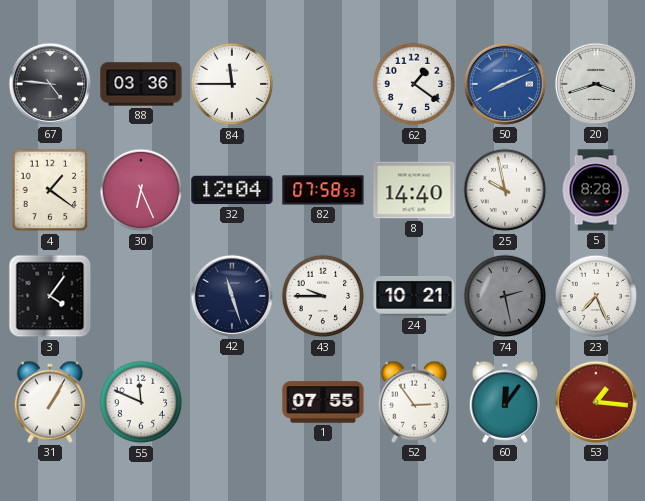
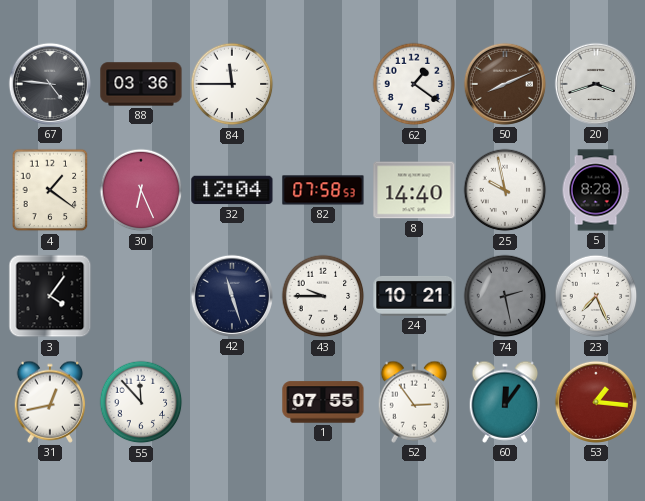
50 dial: blue -> brown
31: 1:05 -> 12:43
55: 11:49 -> 11:53
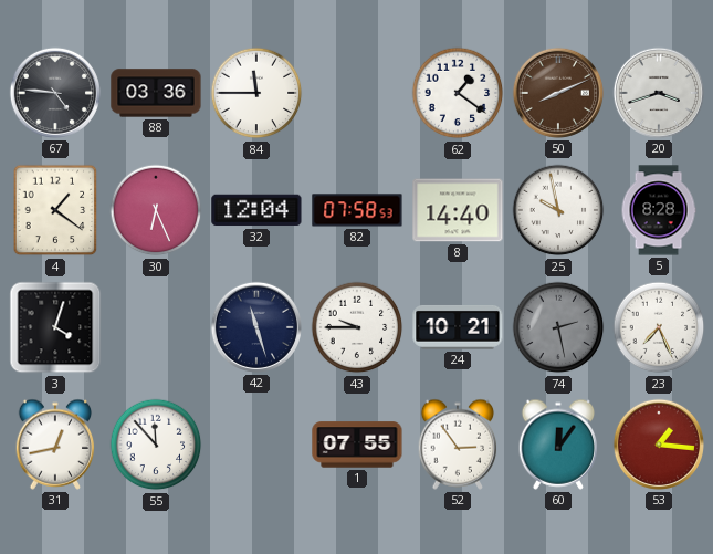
3: 4:06 -> 4:03
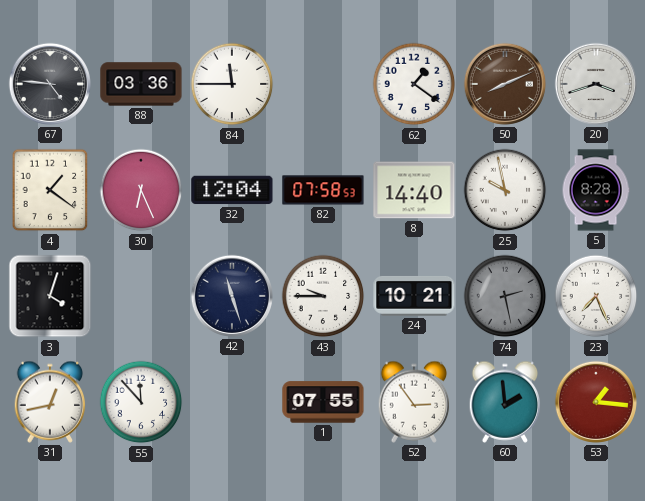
60: 12:06 -> 1:59
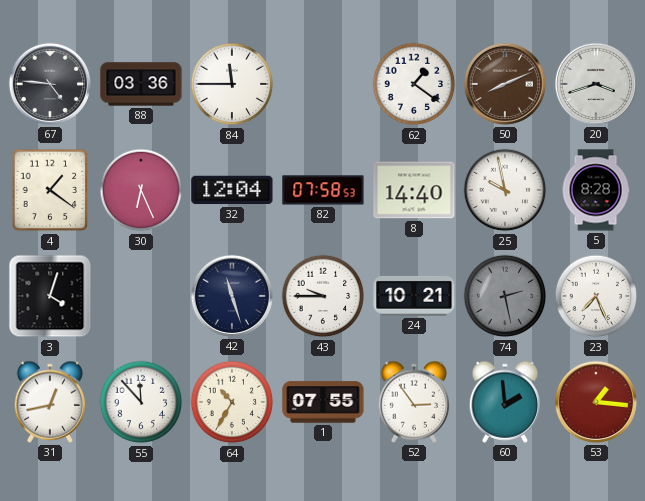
64: none -> 10:35
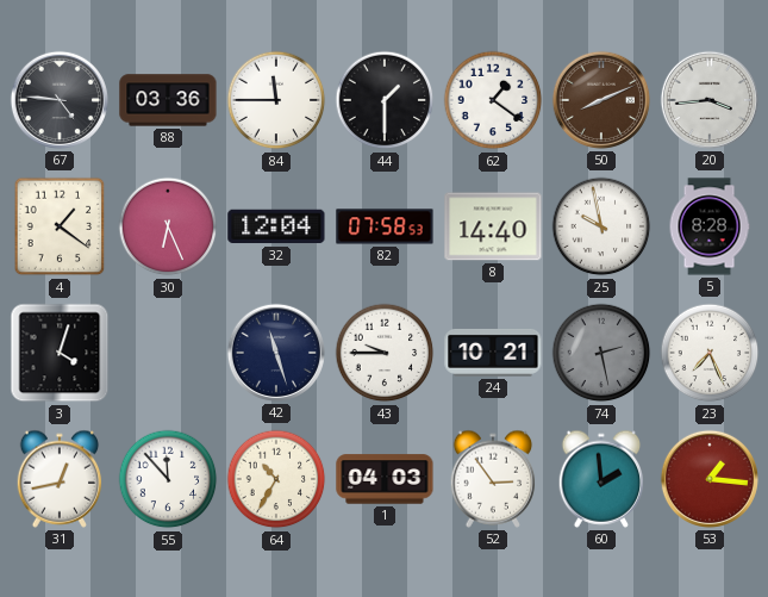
44: none -> 1:30
20: 3:42 -> 3:44
1: 07:55 -> 04:03
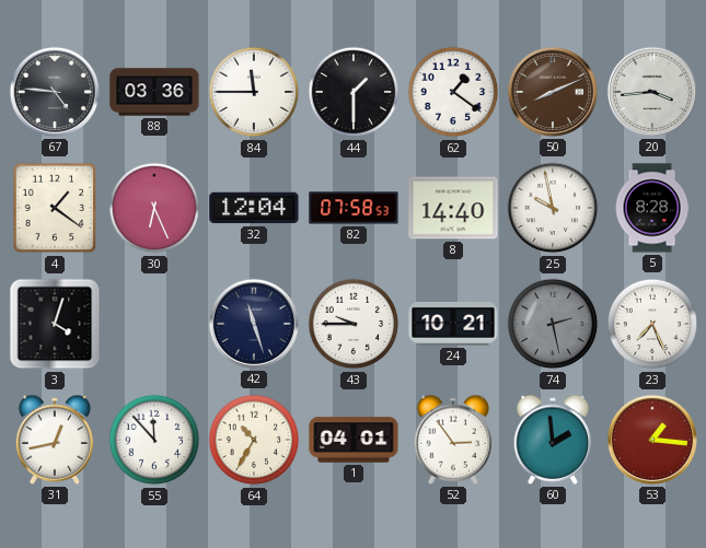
1: 04:03 -> 04:01
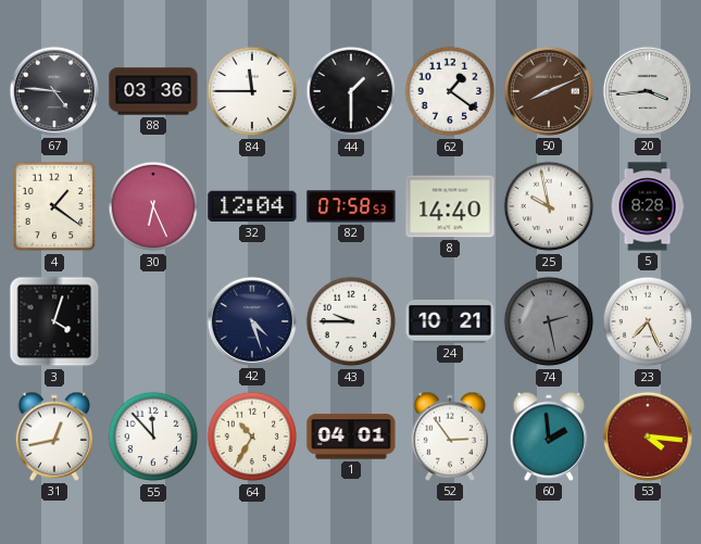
42: 11:27 -> 4:27
53: 1:16 -> 4:16
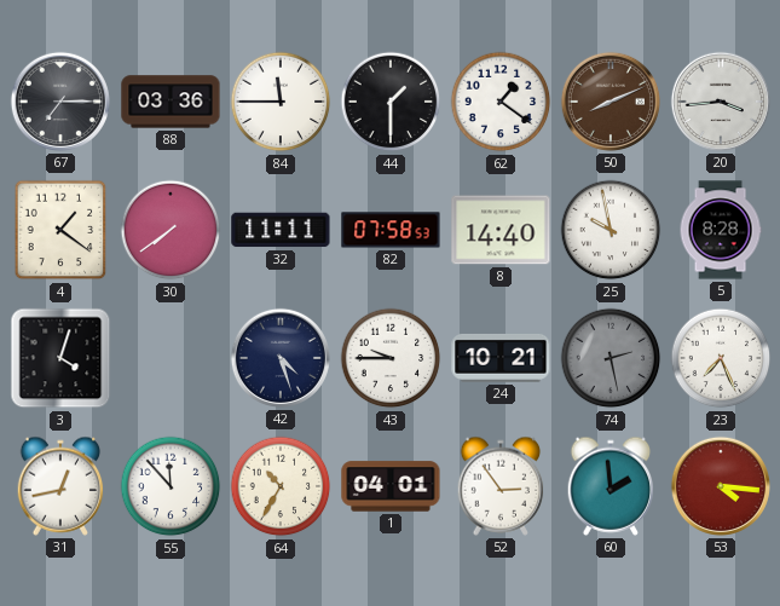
67: 4:46 -> 7:15
30: 6:26 -> 7:39
32: 12:04 -> 11:11
